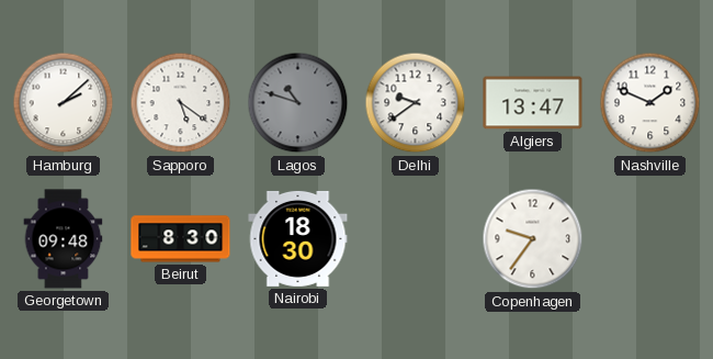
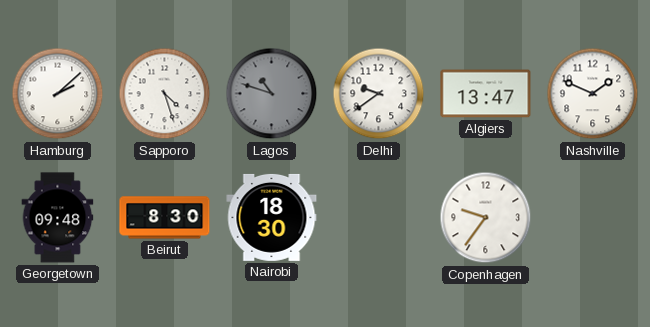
Sapporo: 5:21 -> 4:27
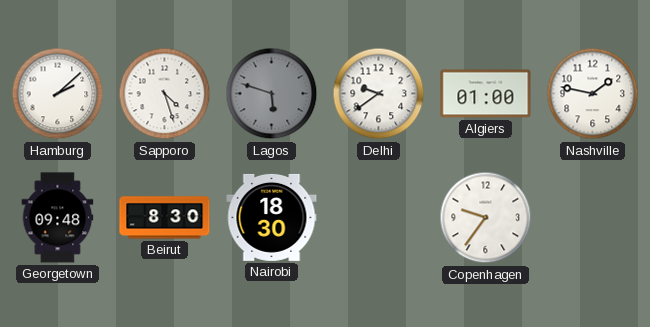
Lagos: 10:48 -> 5:48
Algiers: 13:47 -> 01:00
Nashville: 1:49 -> 1:47
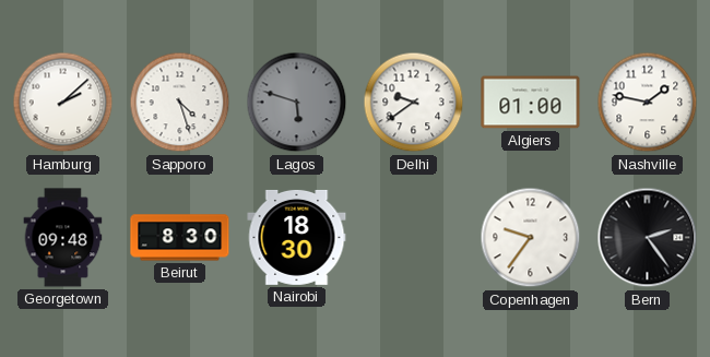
Bern: none -> 2:24
